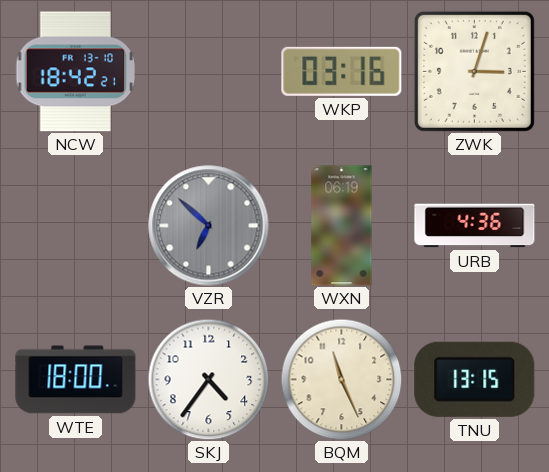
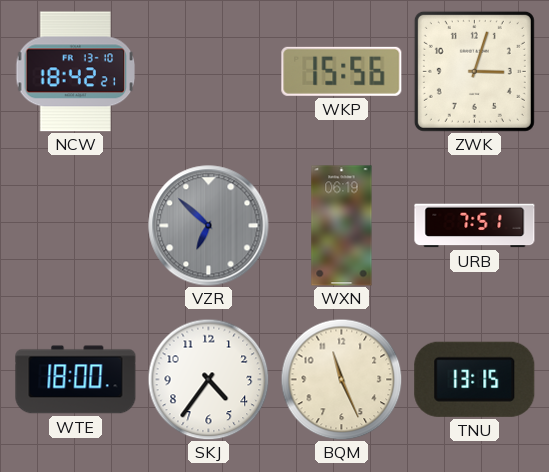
WKP: 03:16 -> 15:56
URB: 4:36 -> 7:51
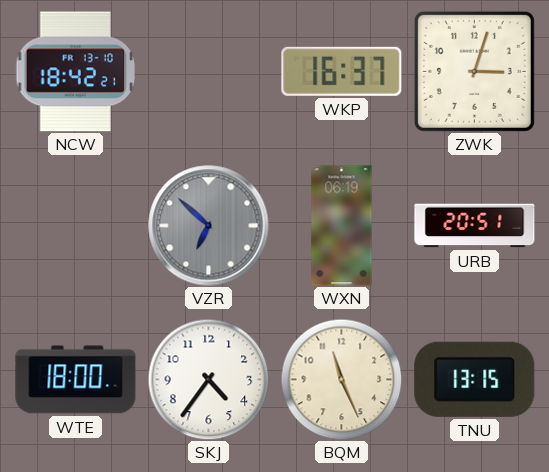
WKP: 15:56 -> 16:37
URB: 7:51 -> 20:51
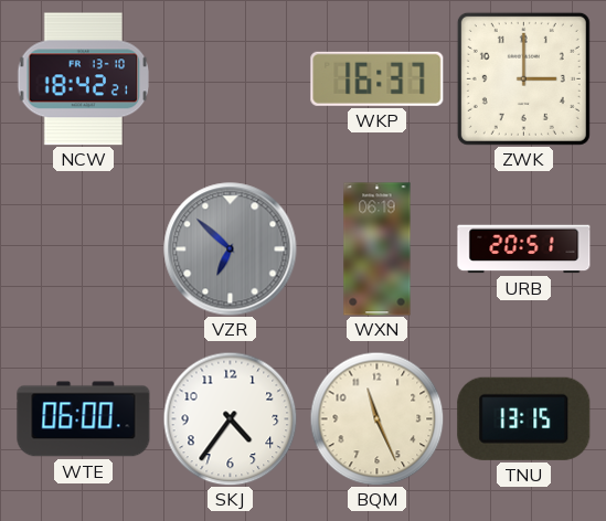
ZWK: 3:03 -> 3:00
WTE: 18:00 -> 06:00
